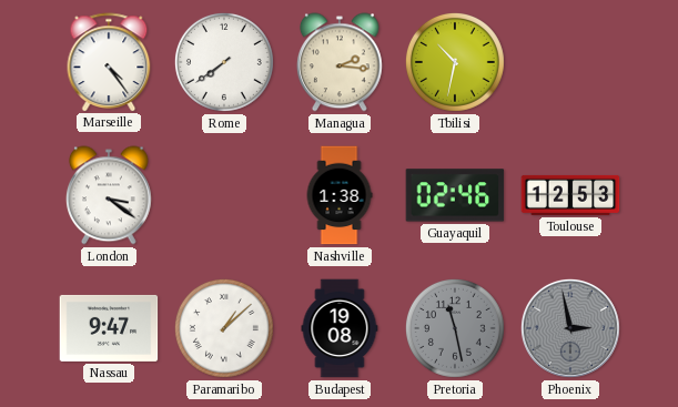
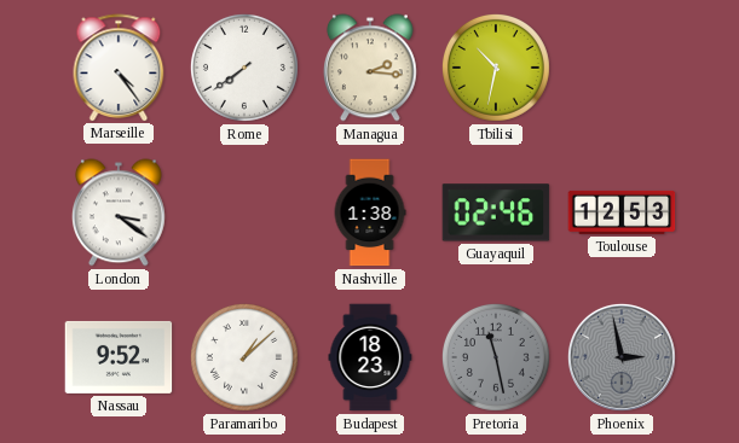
Nassau: 9:47 -> 9:52
Budapest: 19:08 -> 18:23
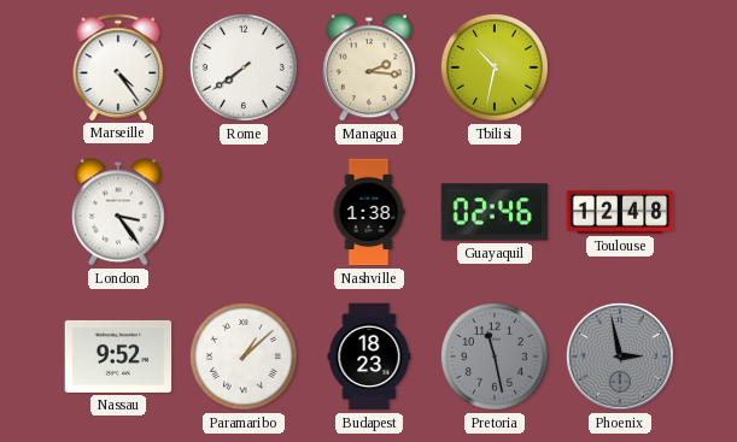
London: 3:21 -> 3:24
Toulouse: 12:53 -> 12:48
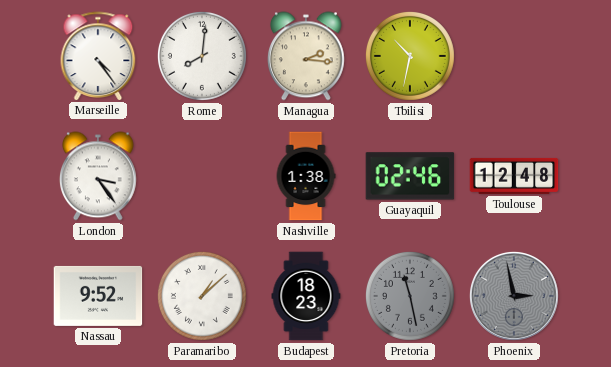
Rome: 7:39 -> 8:01
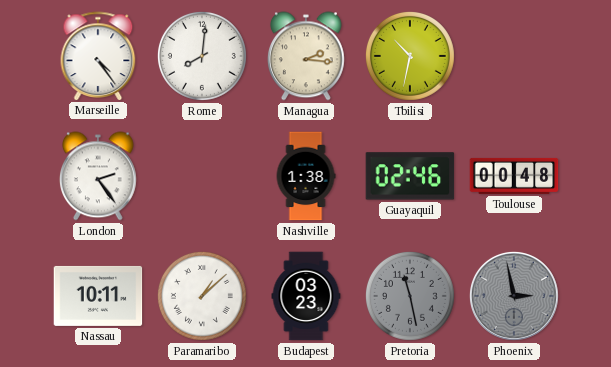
London: 3:24 -> 2:24
Toulouse: 12:48 -> 00:48
Nassau: 9:52 -> 10:11
Budapest: 18:23 -> 03:23
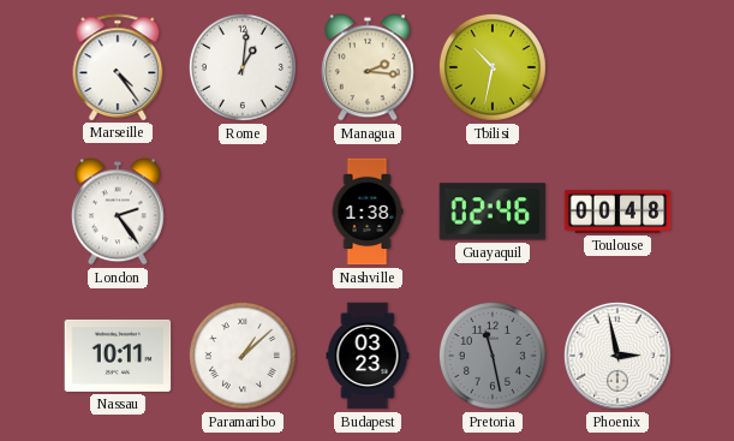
Rome: 8:01 -> 1:01
Phoenix dial: grey -> white
